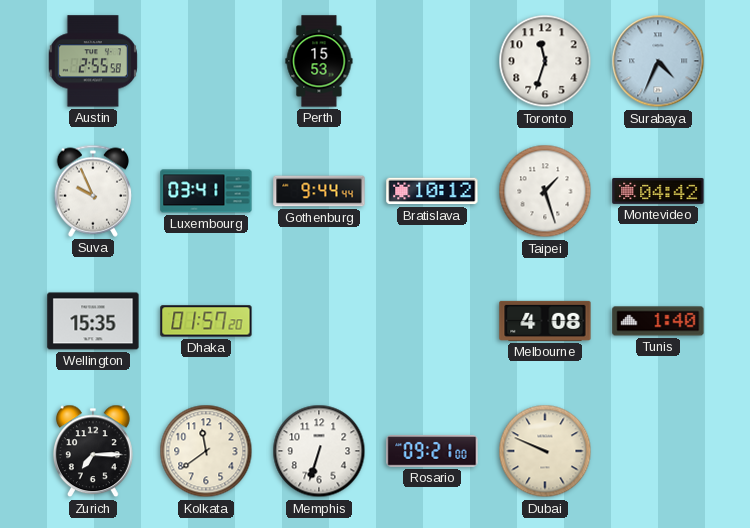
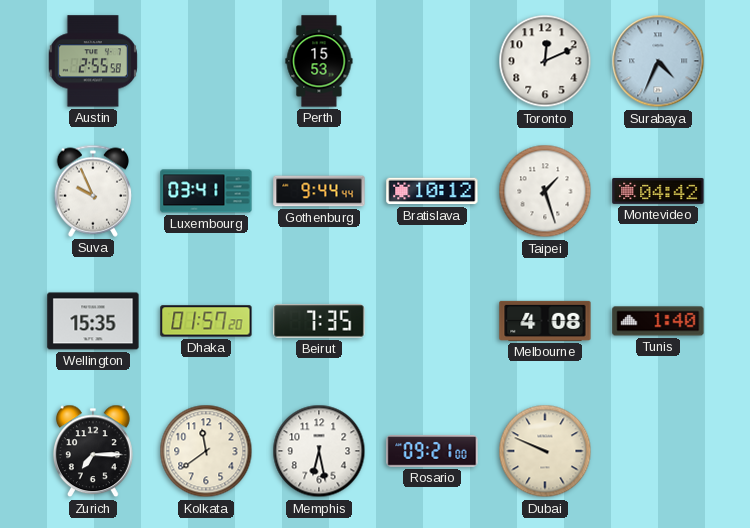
Toronto: 11:33 -> 12:11
Beirut: none -> 7:35
Memphis: 6:33 -> 6:28
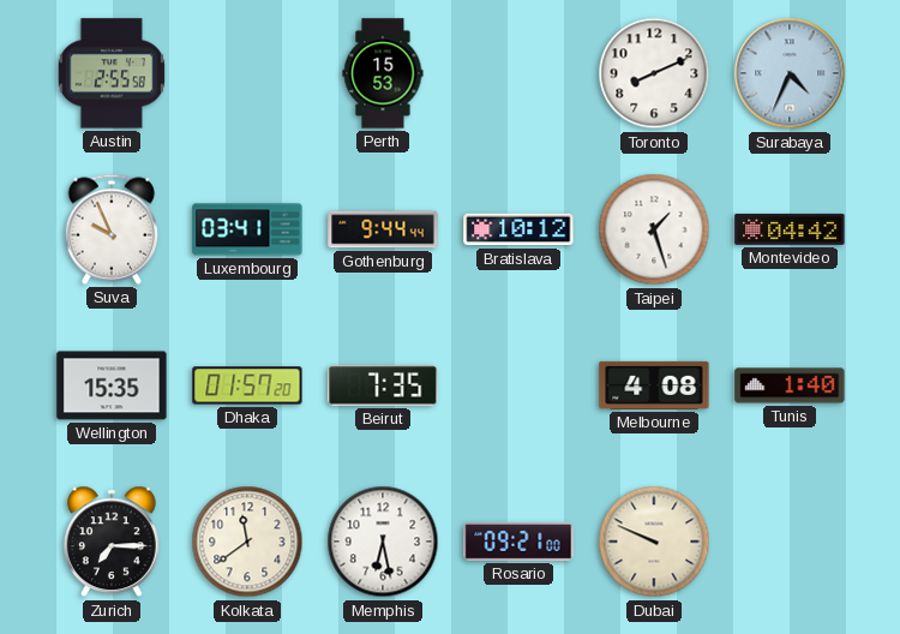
Toronto: 12:11 -> 8:11
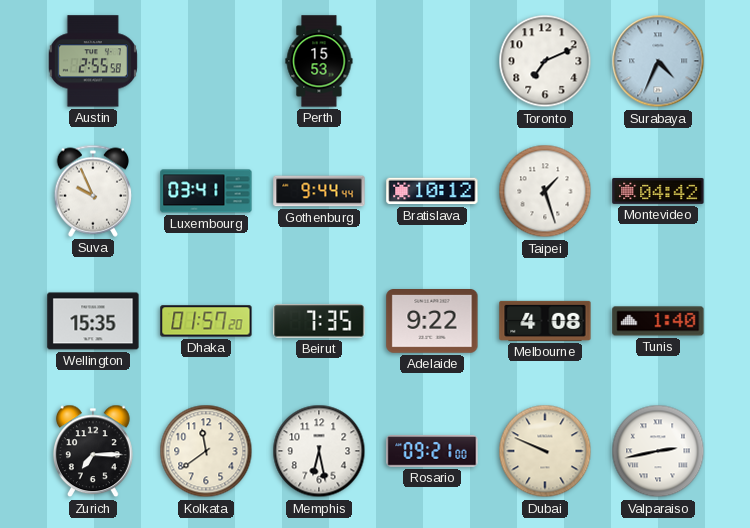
Toronto: 8:11 -> 7:11
Adelaide: none -> 9:22
Valparaiso: none -> 2:43
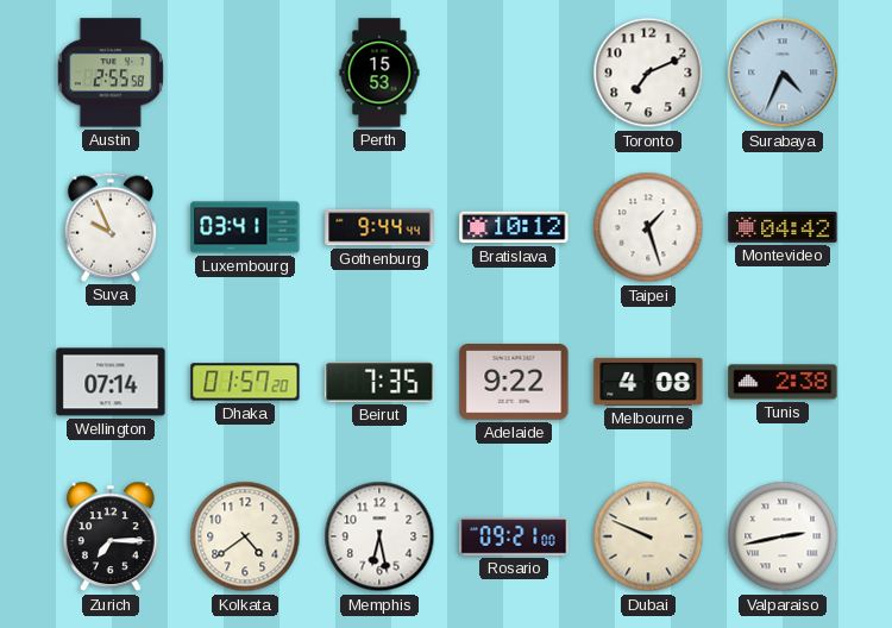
Wellington: 15:35 -> 07:14
Tunis: 1:40 -> 2:38
Kolkata: 11:39 -> 4:39
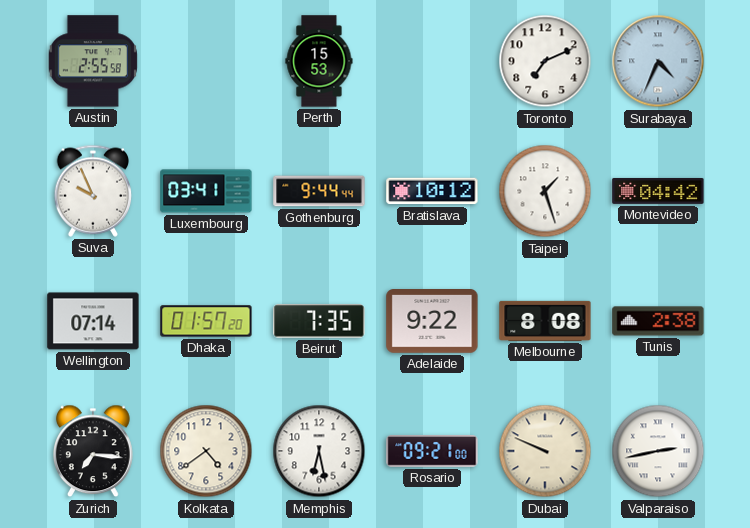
Melbourne: 4:08 -> 8:08
Zurich: 7:15 -> 7:16
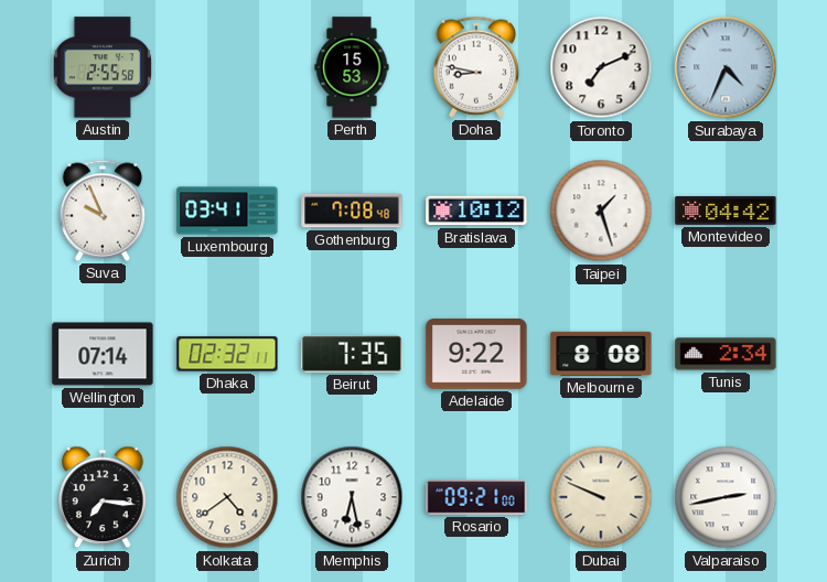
Doha: none -> 8:47
Gothenburg: 9:44 -> 7:08
Dhaka: 01:57 -> 02:32
Tunis: 2:38 -> 2:34
